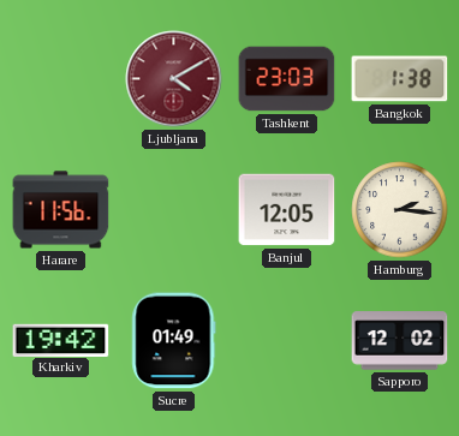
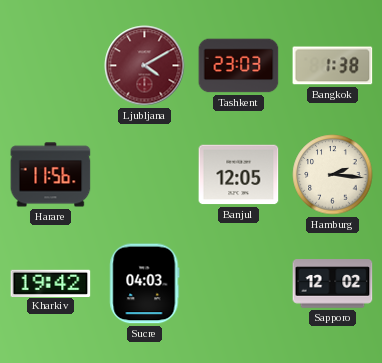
Sucre: 01:49 -> 04:03
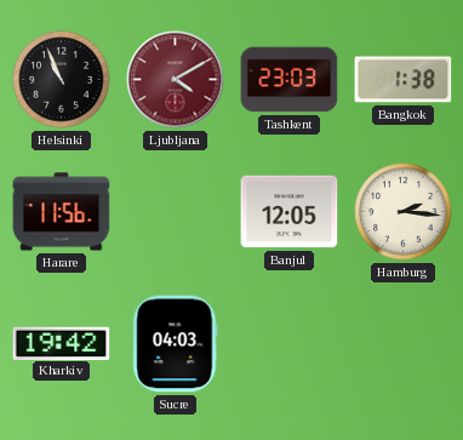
Helsinki: none -> 10:56
Sapporo: 12:02 -> none
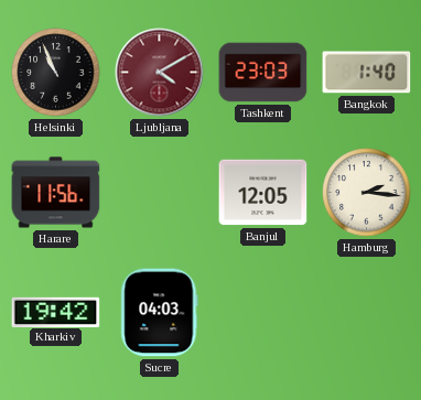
Bangkok: 1:38 -> 1:40
